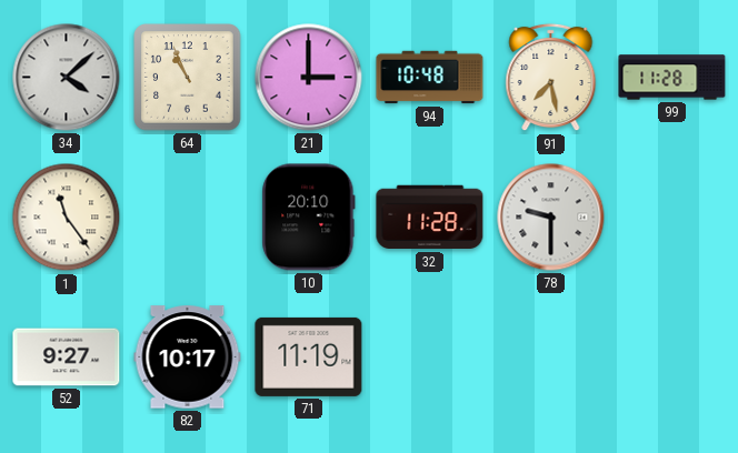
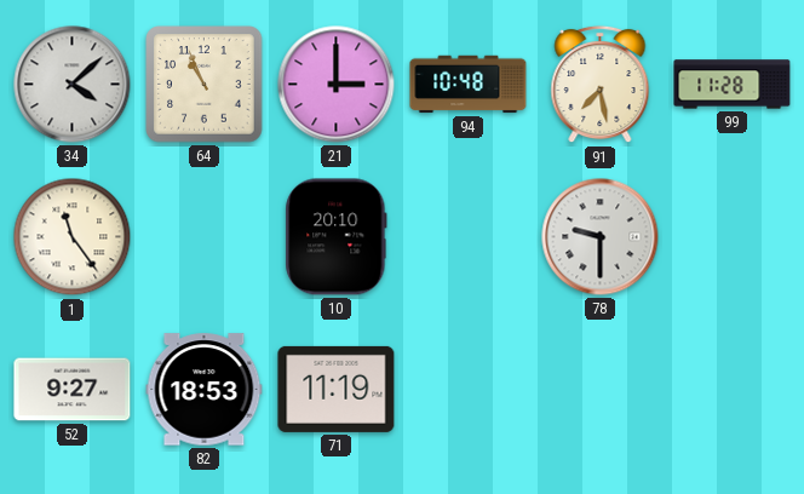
32: 11:28 -> none
82: 10:17 -> 18:53
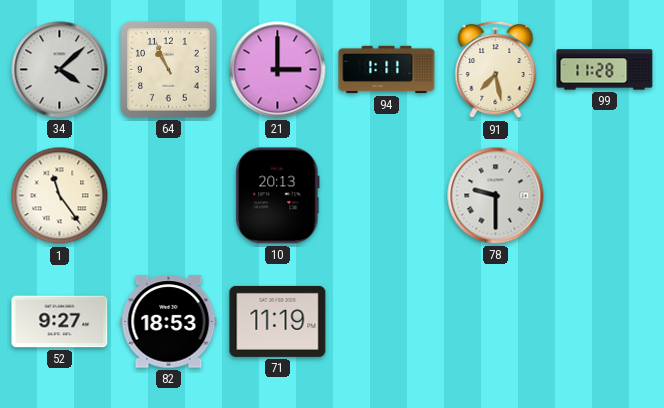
94: 10:48 -> 1:11
10: 20:10 -> 20:13
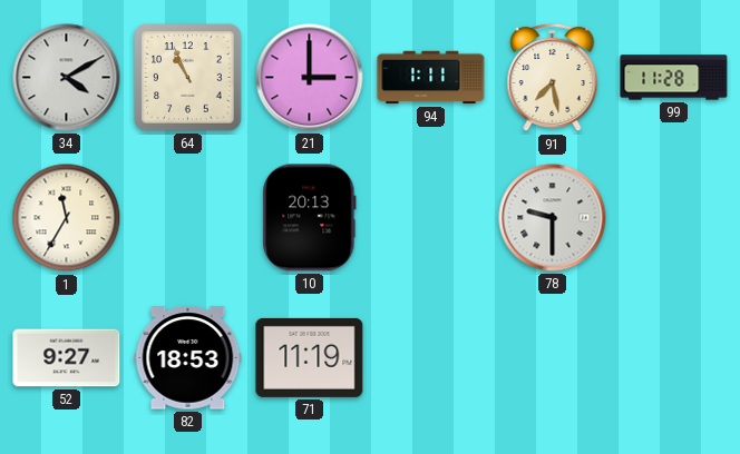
34: 4:08 -> 4:10
1: 11:24 -> 11:35
